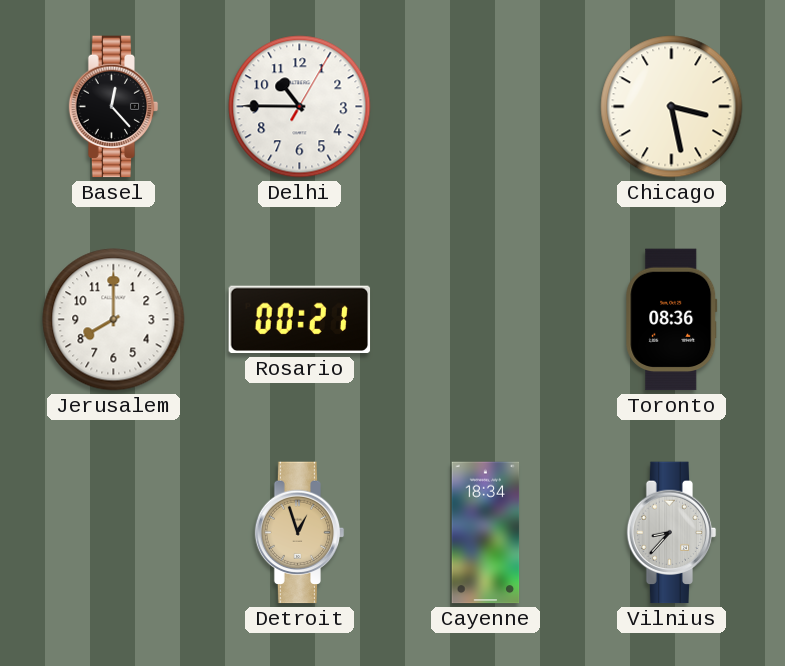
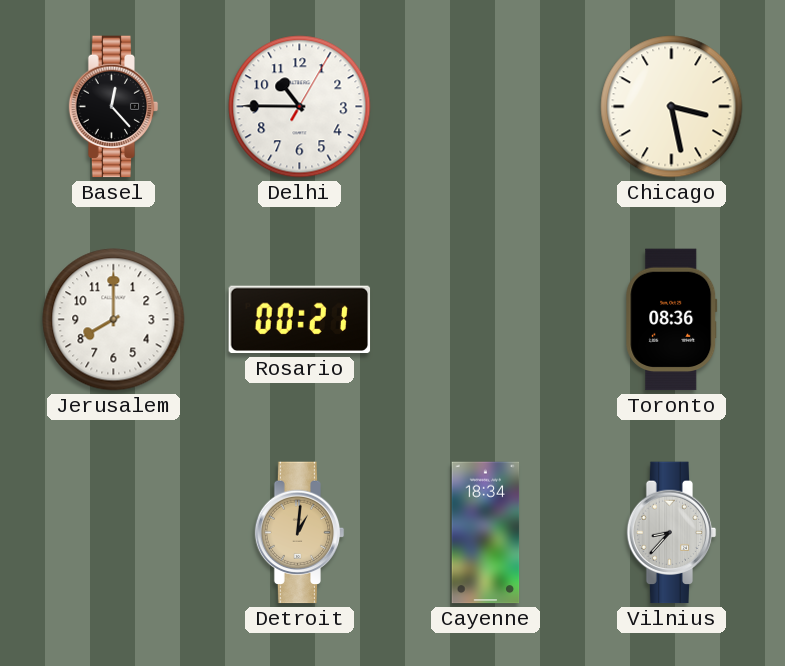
Detroit: 12:57 -> 1:01
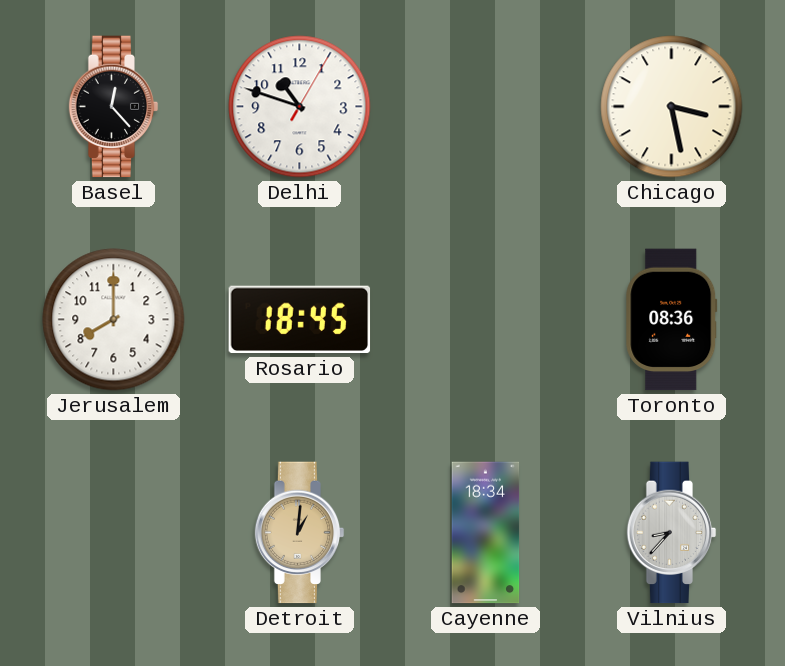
Delhi: 10:45 -> 10:48
Rosario: 00:21 -> 18:45
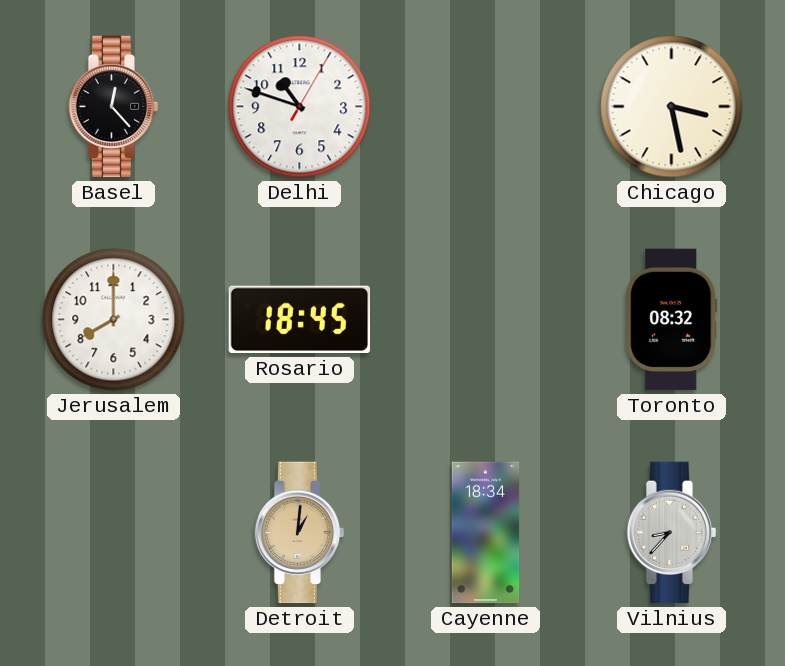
Toronto: 08:36 -> 08:32
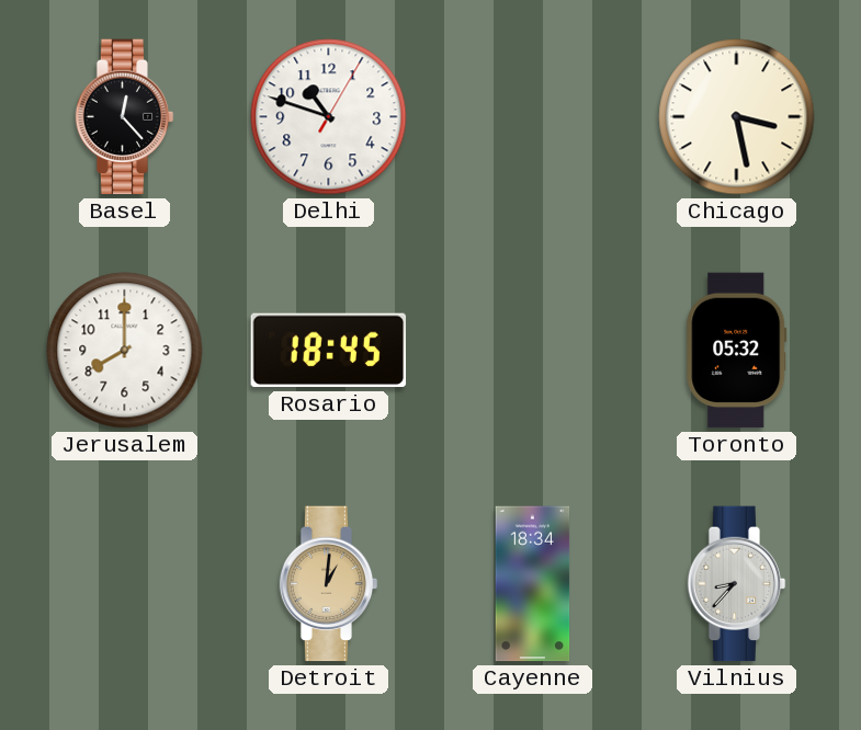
Toronto: 08:32 -> 05:32
